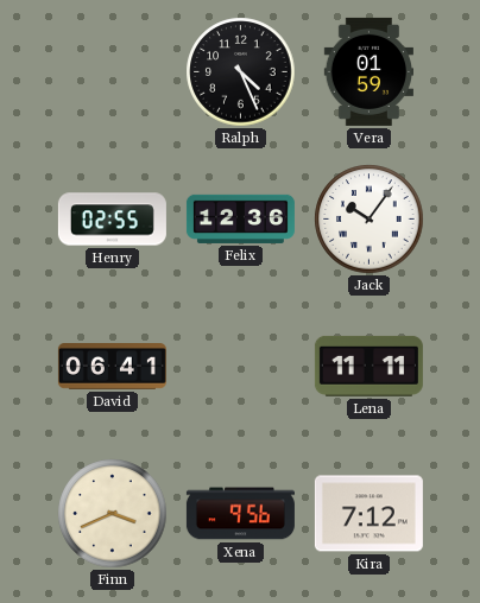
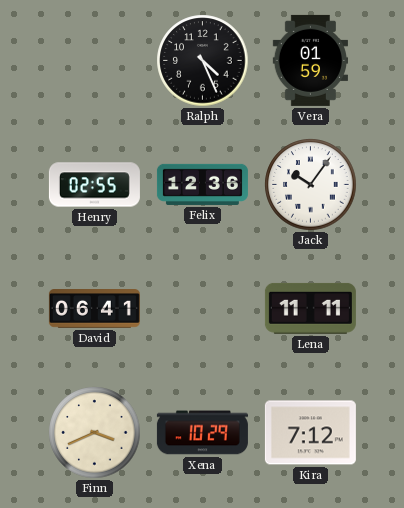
Xena: 9:56 -> 10:29
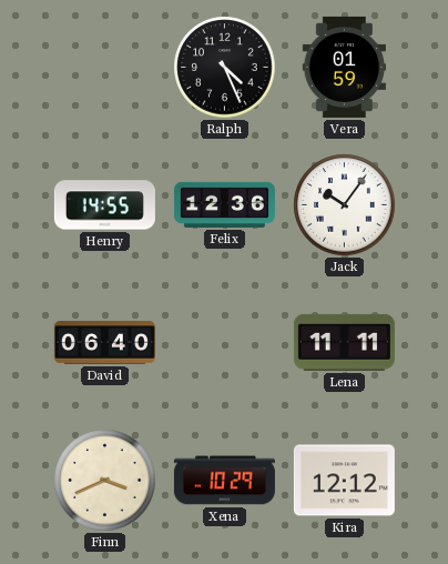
Henry: 02:55 -> 14:55
David: 06:41 -> 06:40
Kira: 7:12 -> 12:12
